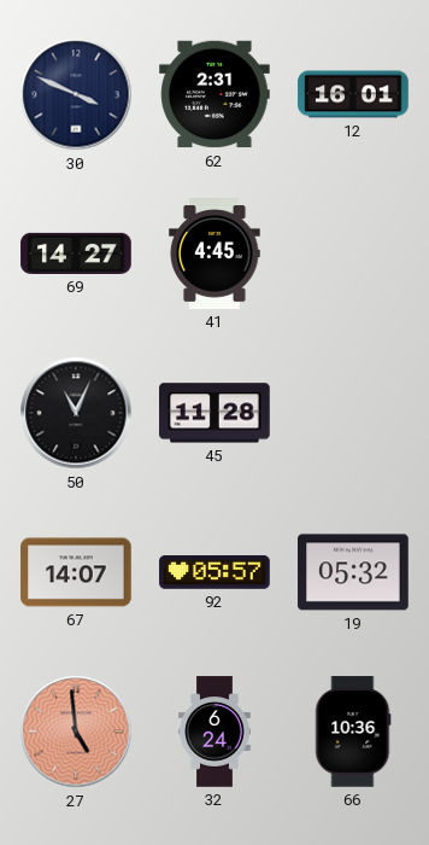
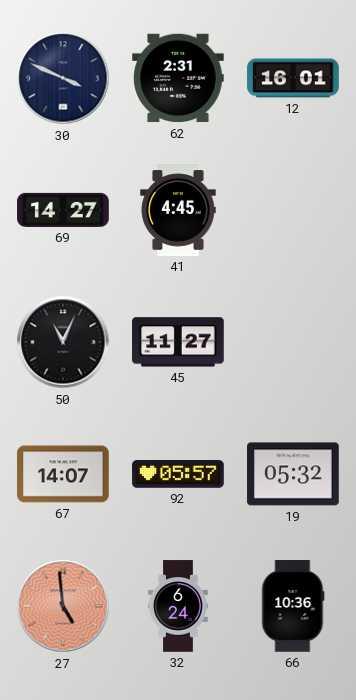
45: 11:28 -> 11:27
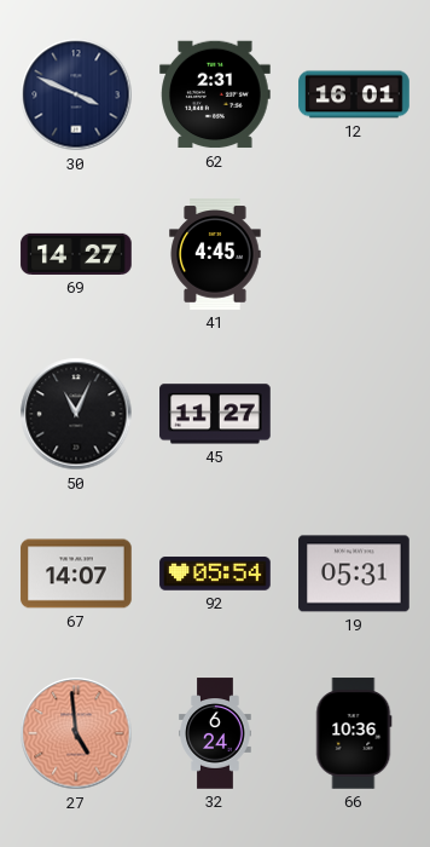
92: 05:57 -> 05:54
19: 05:32 -> 05:31
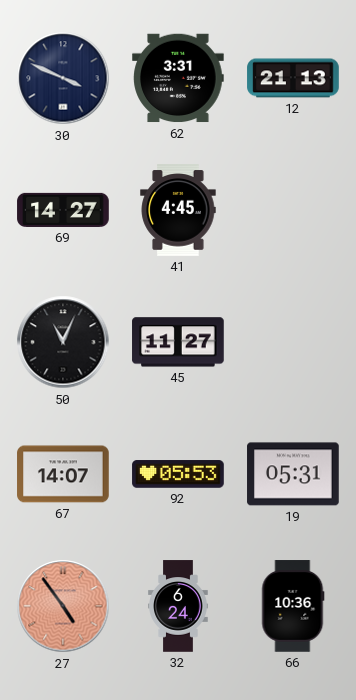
62: 2:31 -> 3:31
12: 16:01 -> 21:13
92: 05:54 -> 05:53
27: 4:59 -> 4:54
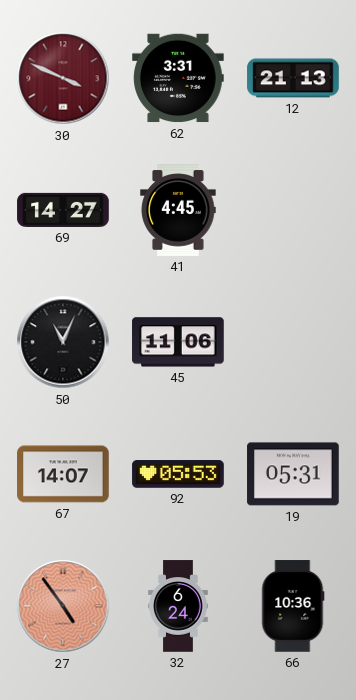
30 dial: navy -> burgundy
45: 11:27 -> 11:06
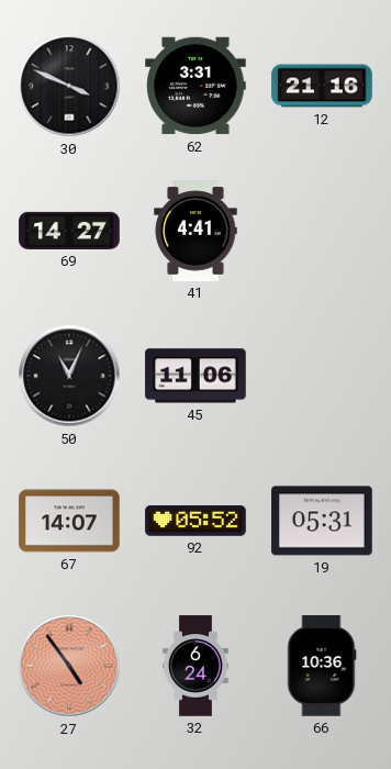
30 dial: burgundy -> black
12: 21:13 -> 21:16
41: 4:45 -> 4:41
92: 05:53 -> 05:52
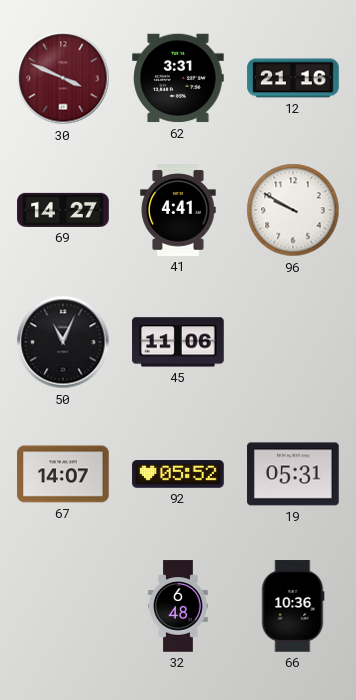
30 dial: black -> burgundy
96: none -> 9:50
27: 4:54 -> none
32: 6:24 -> 6:48
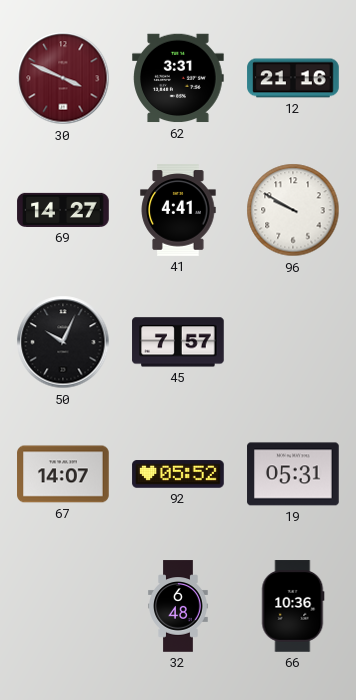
50: 11:04 -> 10:04
45: 11:06 -> 7:57
